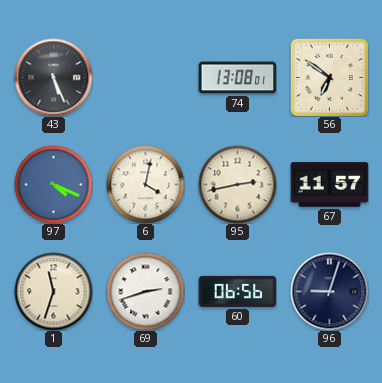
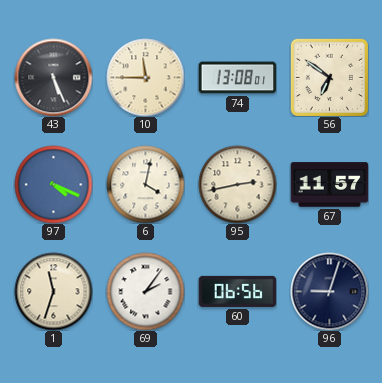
10: none -> 11:45
69: 2:42 -> 2:06
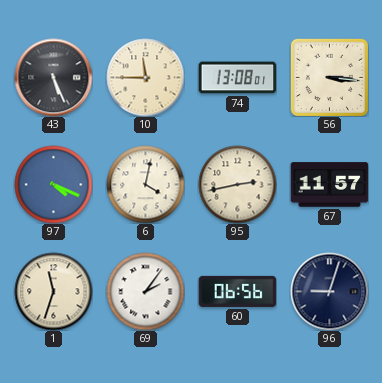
56: 6:51 -> 3:16
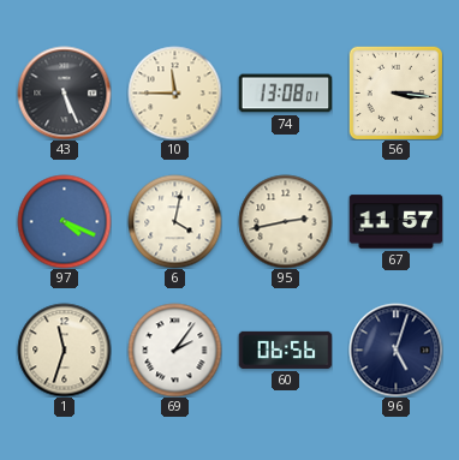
96: 9:03 -> 5:03
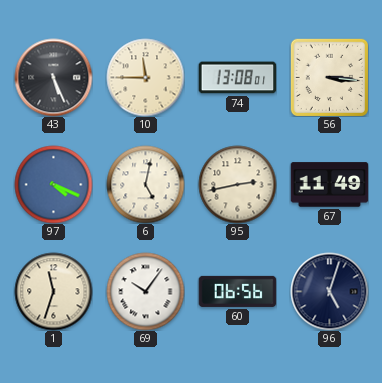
6: 4:02 -> 5:02
67: 11:57 -> 11:49
69: 2:06 -> 10:06
